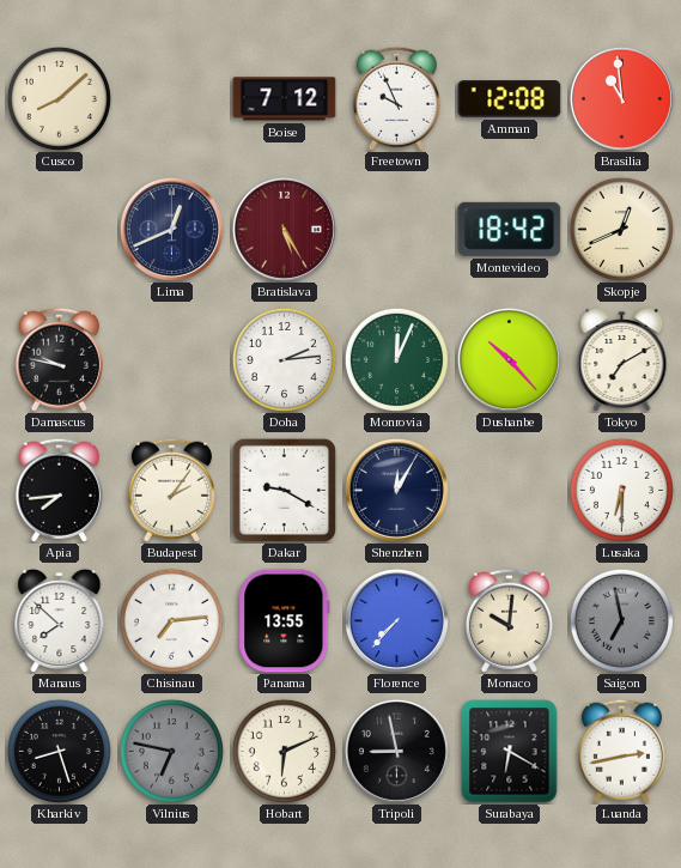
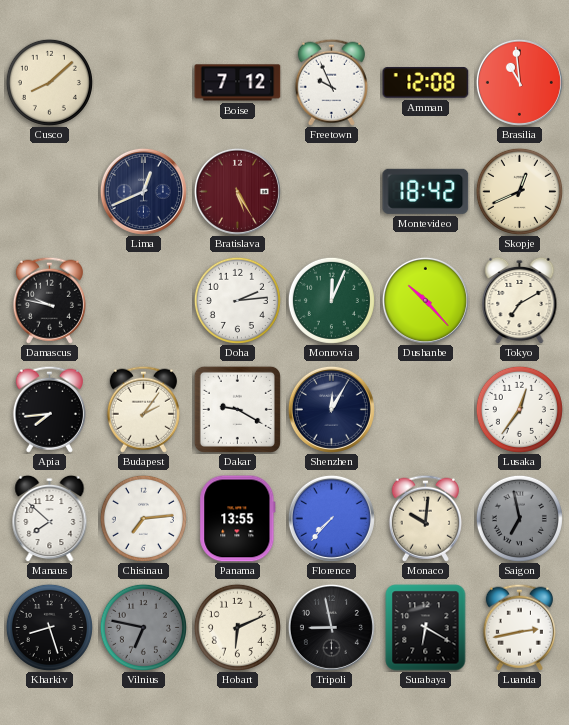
Lusaka: 6:30 -> 12:36
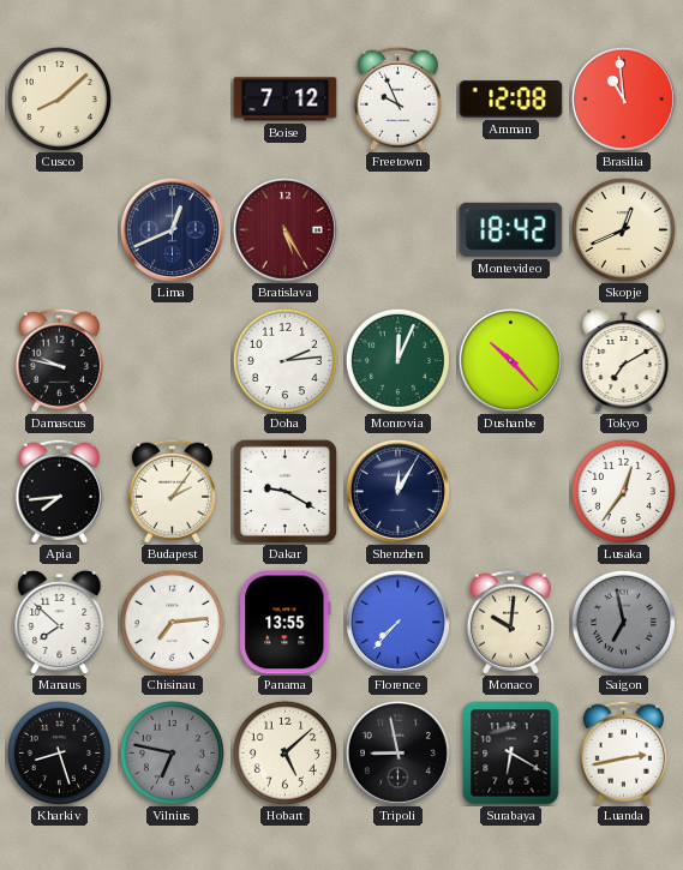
Hobart: 6:11 -> 5:08
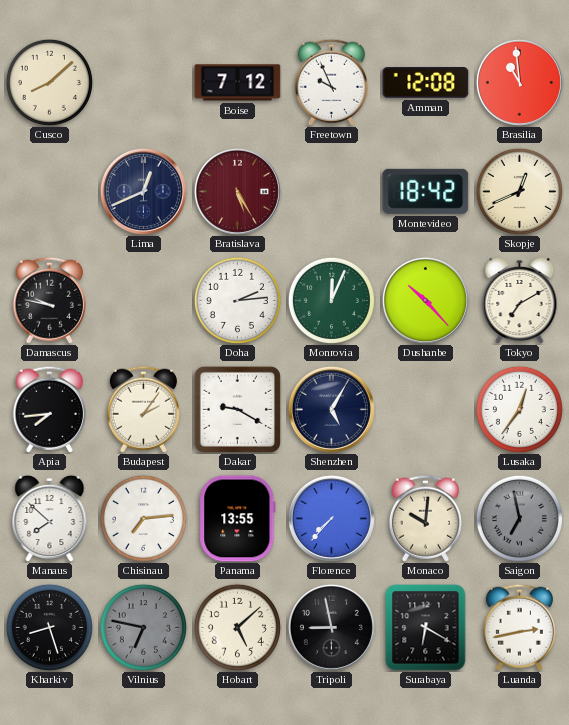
Shenzhen: 12:05 -> 5:05
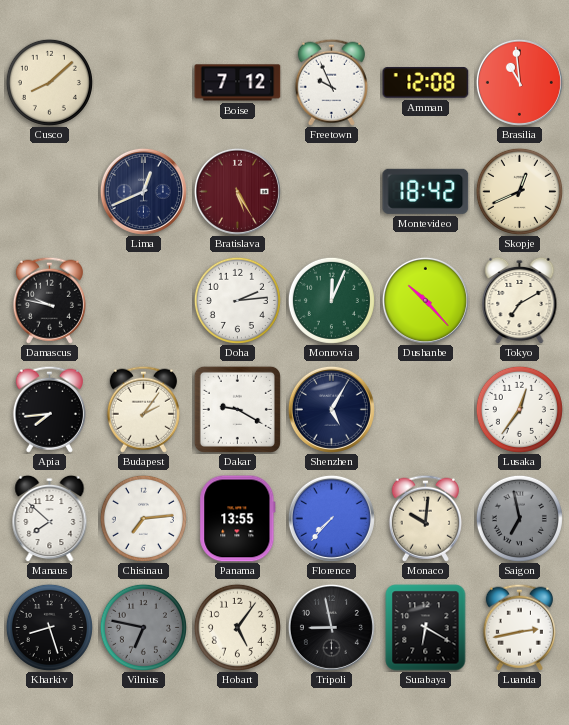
Hobart: 5:08 -> 5:06
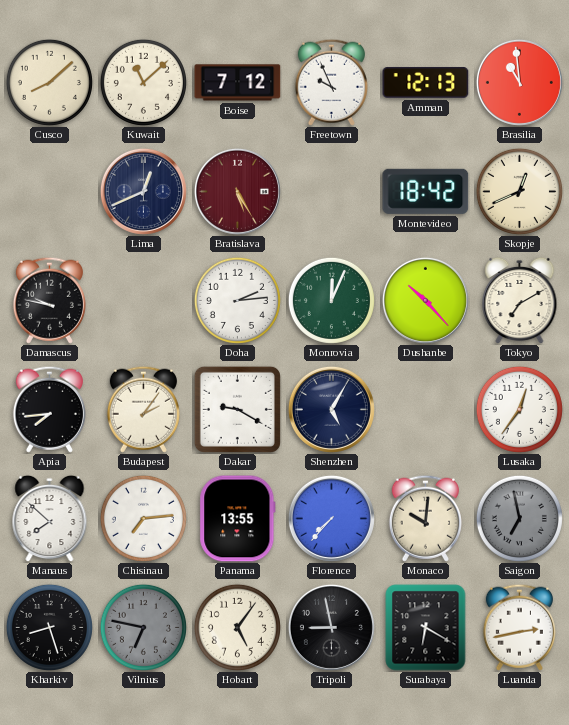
Kuwait: none -> 11:08
Amman: 12:08 -> 12:13
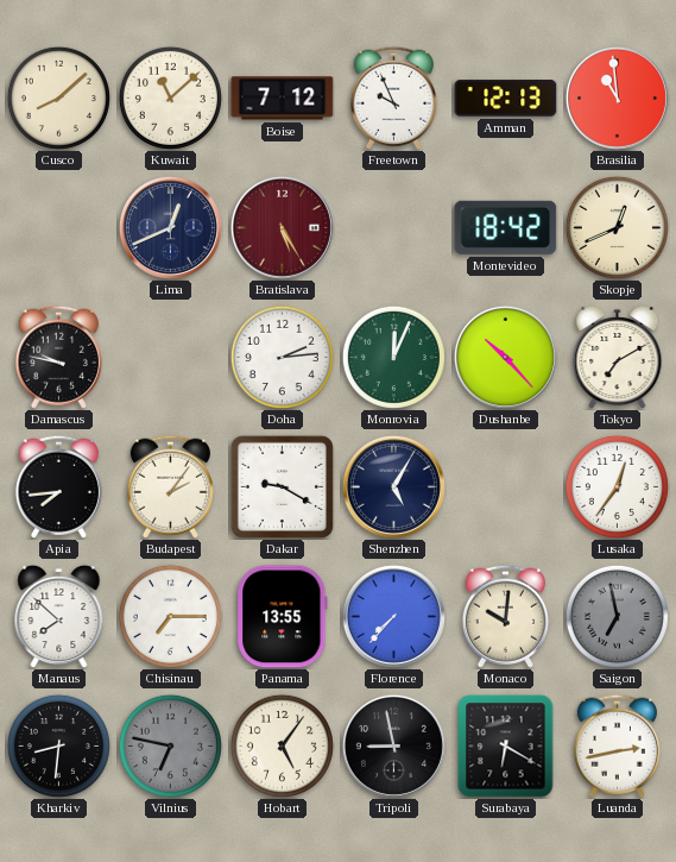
Chisinau: 7:14 -> 7:15
Kharkiv: 8:27 -> 8:31
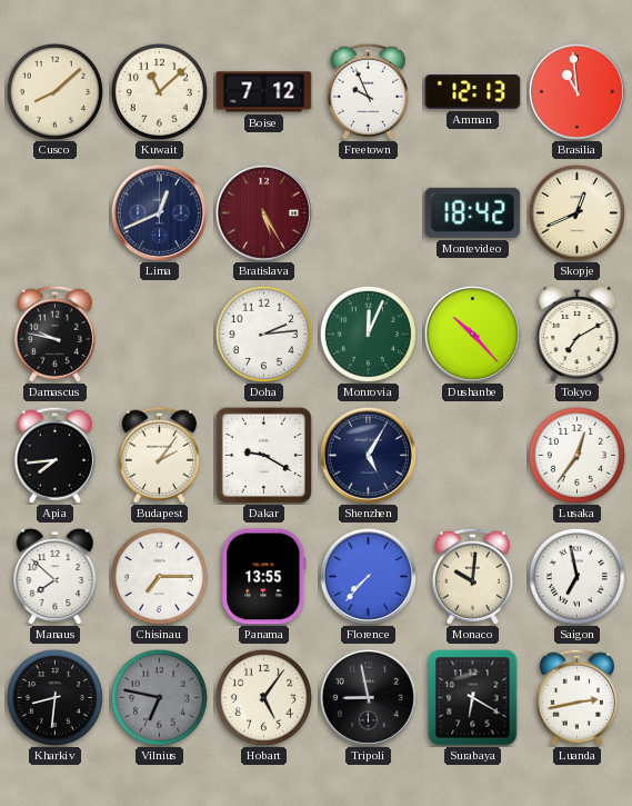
Saigon dial: grey -> white
